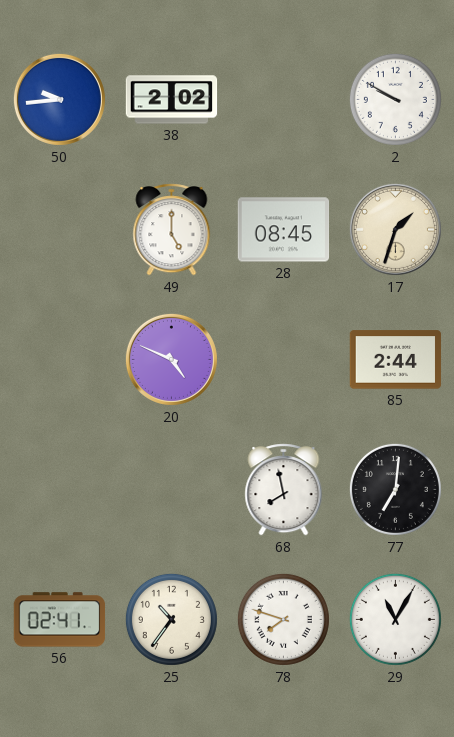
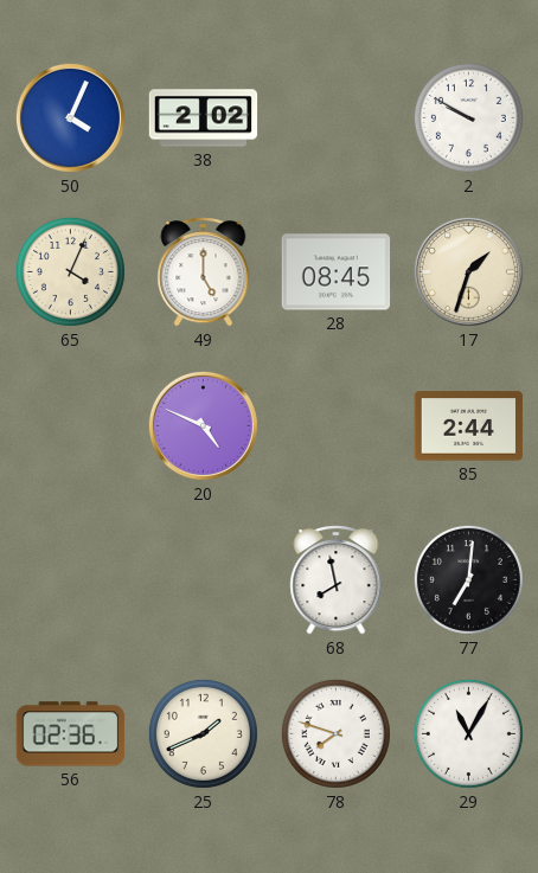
50: 9:44 -> 4:04
65: none -> 4:04
56: 02:41 -> 02:36
25: 10:36 -> 1:41
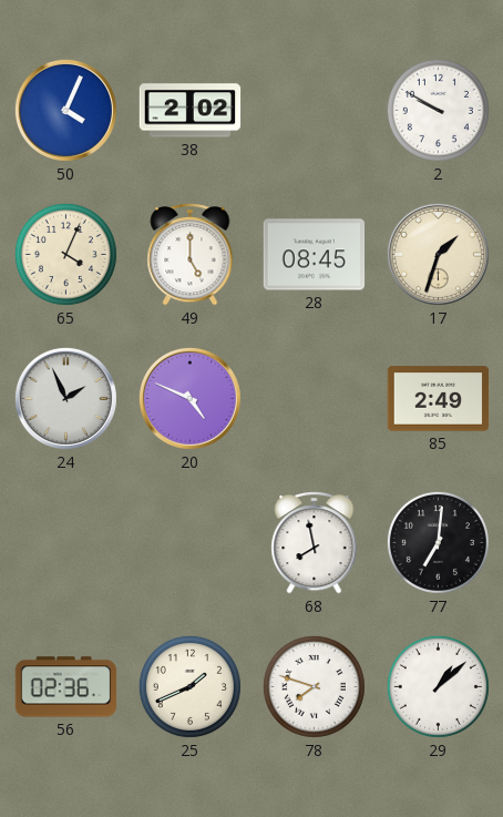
24: none -> 1:56
85: 2:44 -> 2:49
29: 11:05 -> 1:08
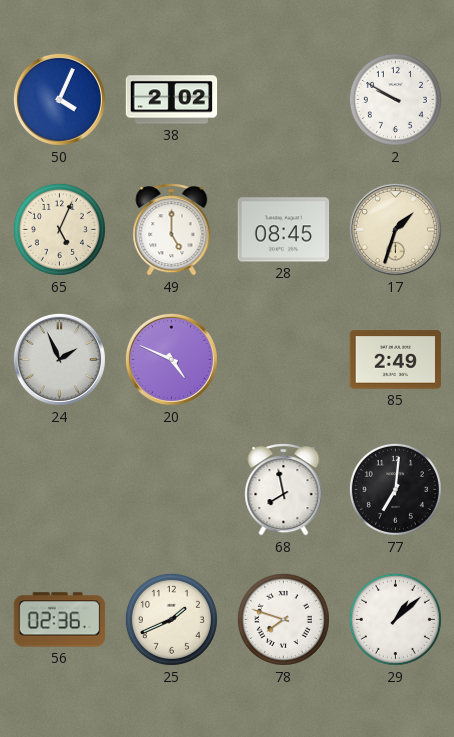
65: 4:04 -> 5:04
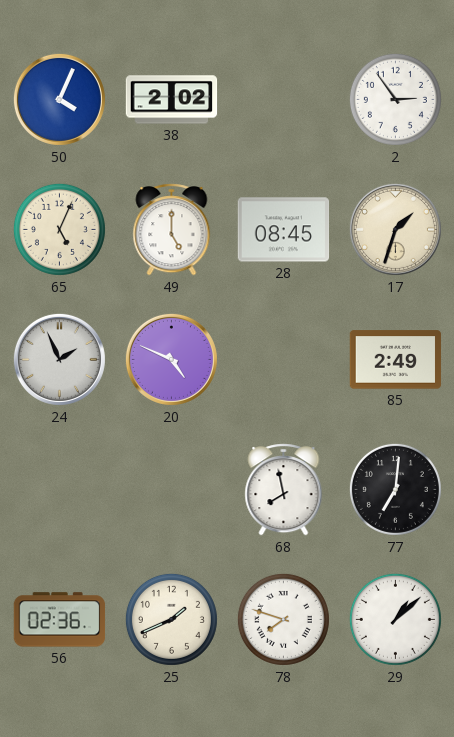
2: 9:50 -> 2:54
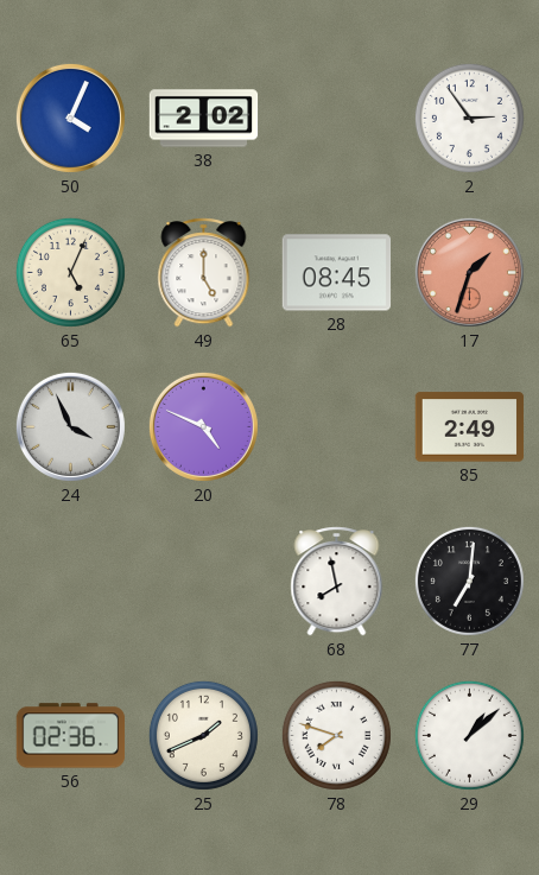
17 dial: cream -> salmon
24: 1:56 -> 3:56
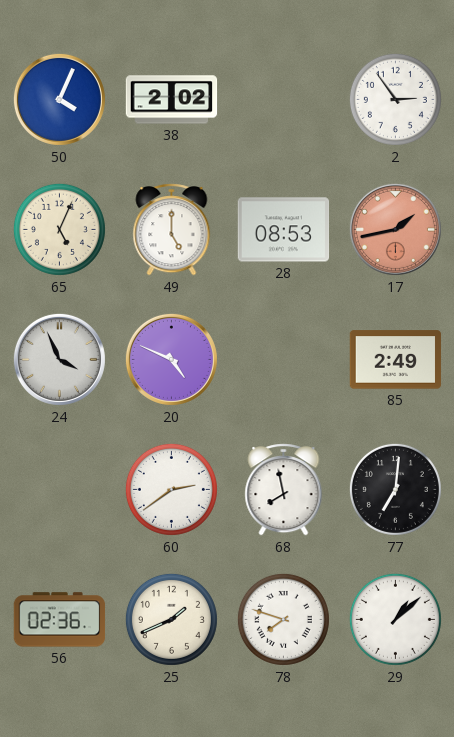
28: 08:45 -> 08:53
17: 1:33 -> 1:43
60: none -> 2:39
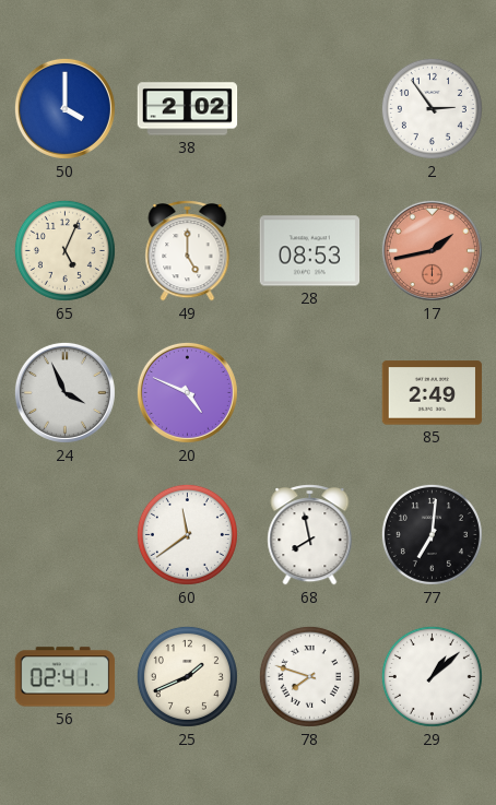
50: 4:04 -> 4:00
60: 2:39 -> 11:39
56: 02:36 -> 02:41
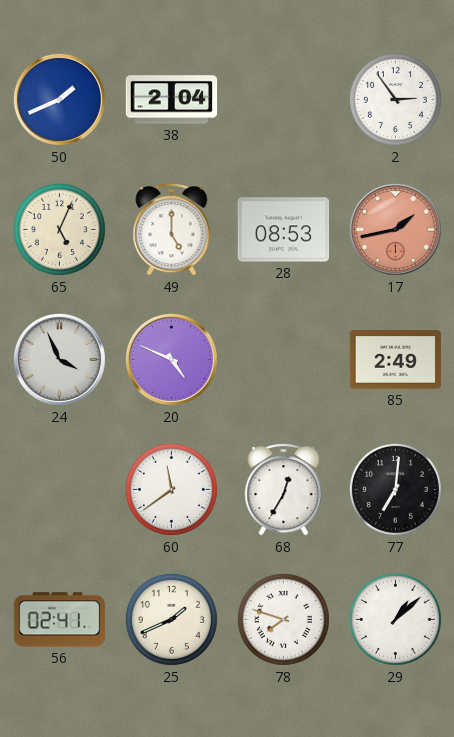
50: 4:00 -> 1:41
38: 2:02 -> 2:04
68: 7:58 -> 12:35
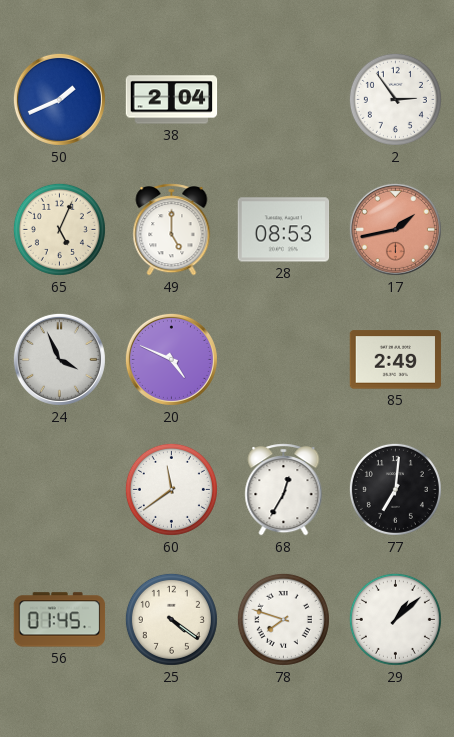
56: 02:41 -> 01:45
25: 1:41 -> 4:21
